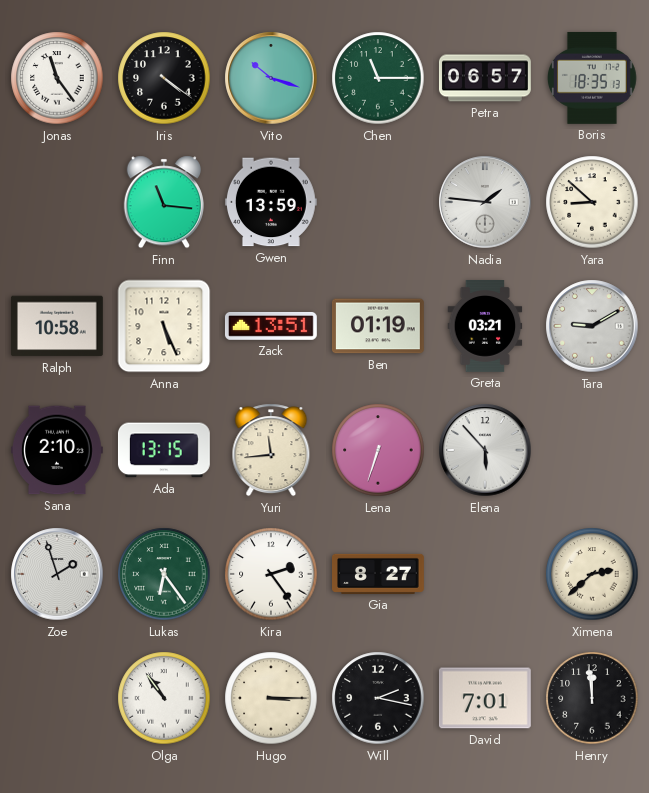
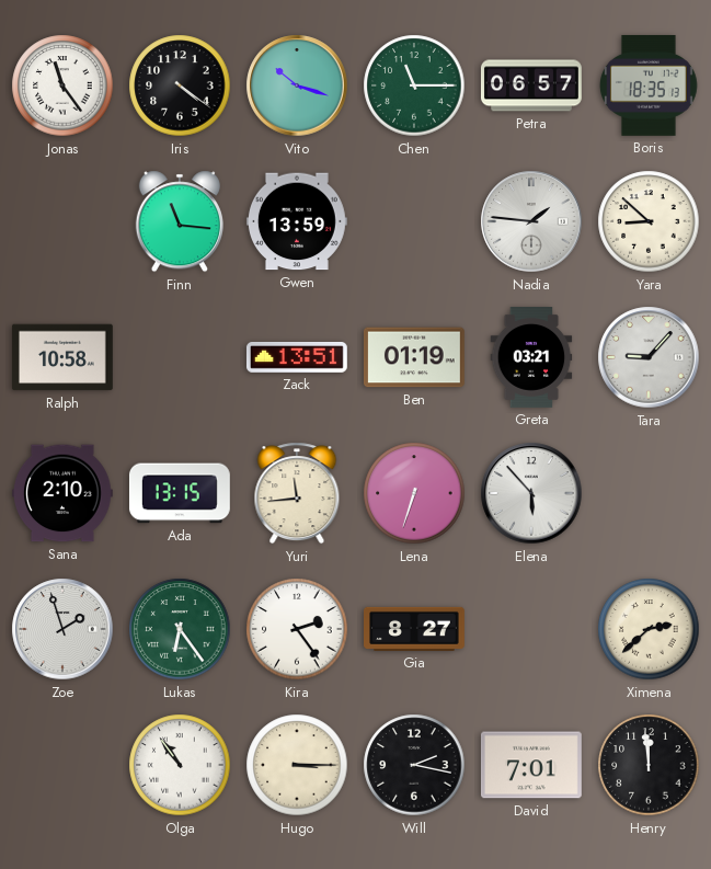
Anna: 5:26 -> none
Tara: 9:10 -> 9:07
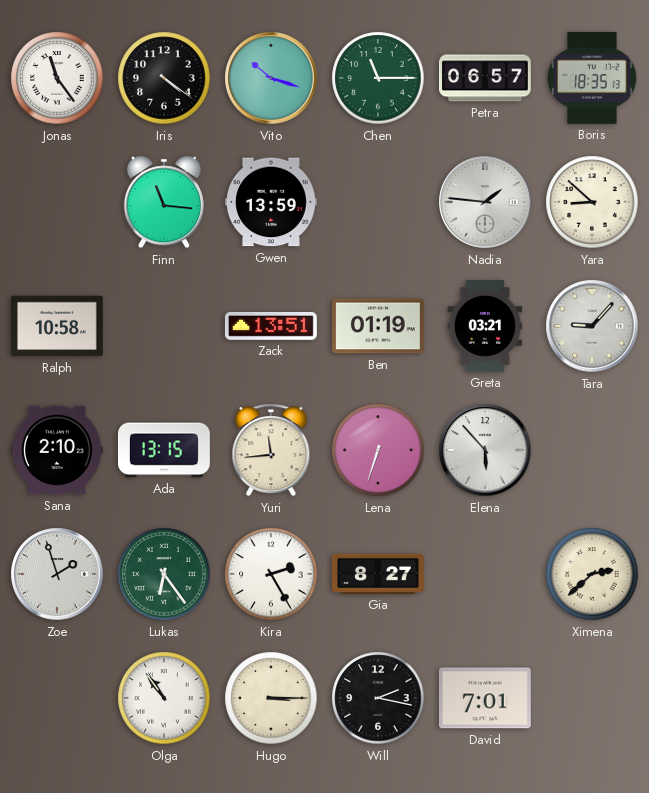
Kira: 2:24 -> 2:25
Henry: 11:59 -> none
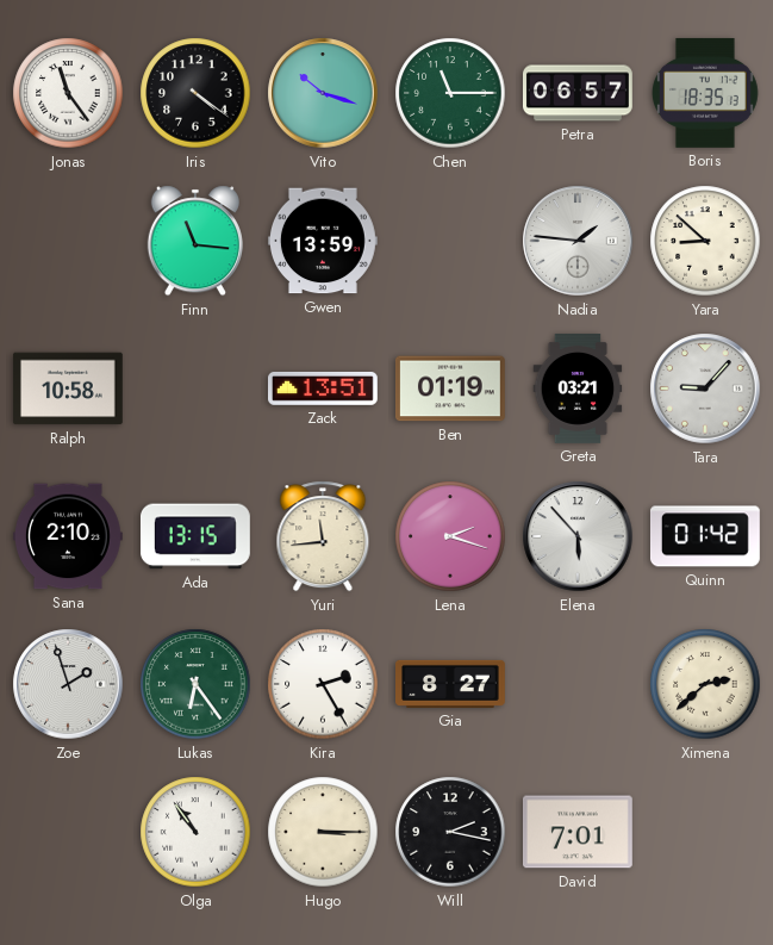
Lena: 6:33 -> 2:18
Quinn: none -> 01:42
